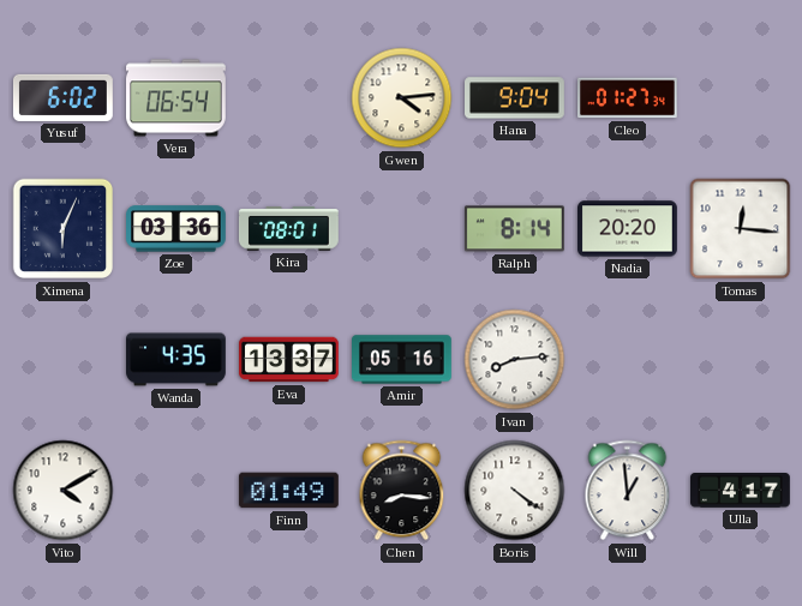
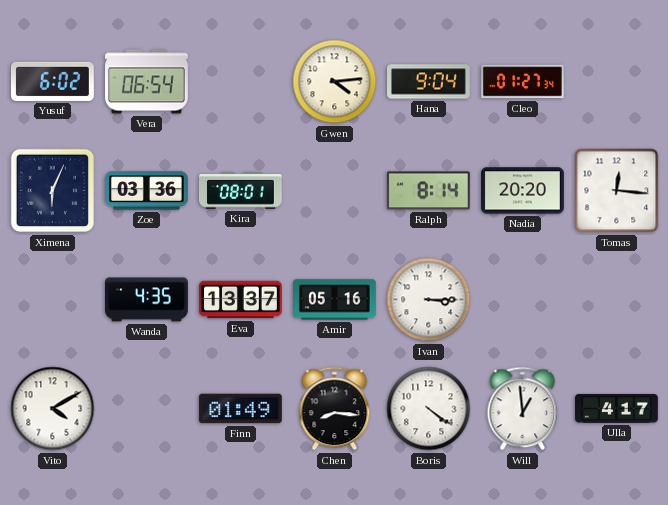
Ivan: 8:14 -> 3:15
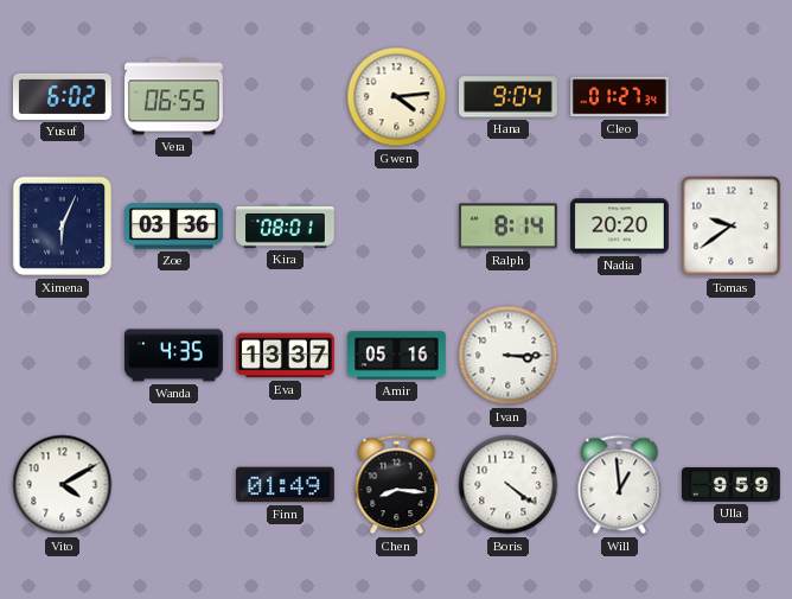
Vera: 06:54 -> 06:55
Tomas: 12:16 -> 9:39
Ulla: 4:17 -> 9:59
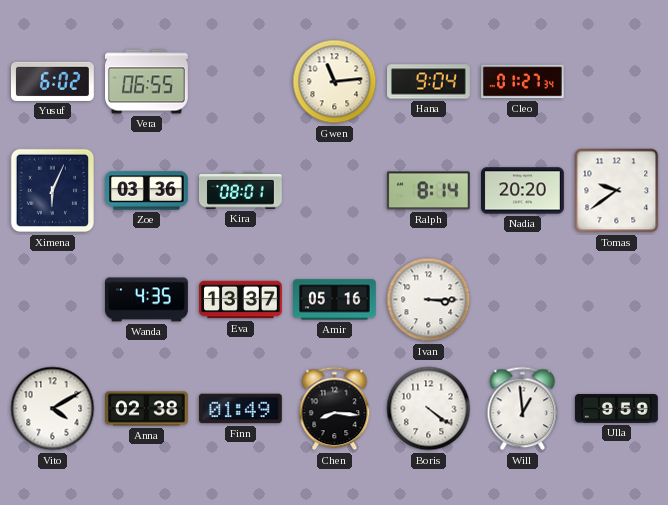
Gwen: 4:14 -> 11:14
Anna: none -> 02:38
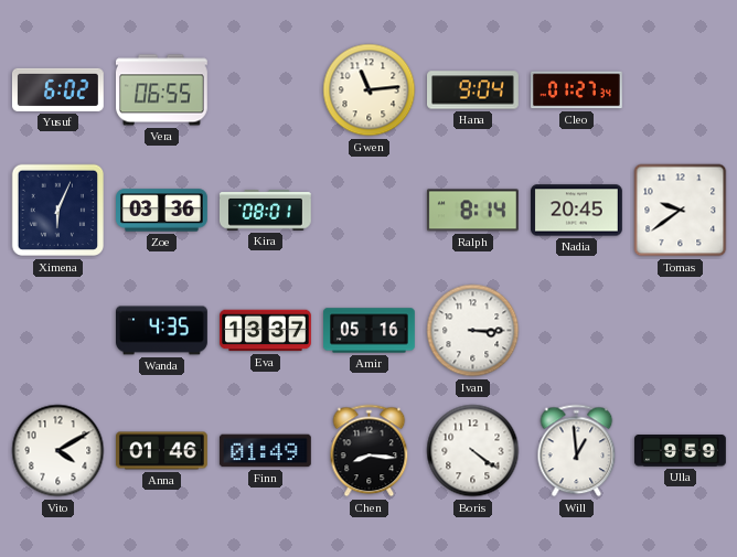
Nadia: 20:20 -> 20:45
Anna: 02:38 -> 01:46
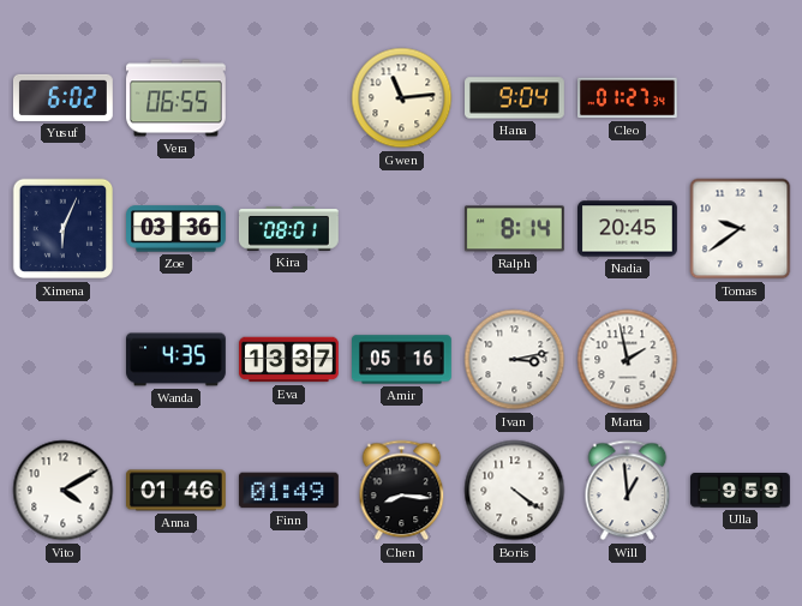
Ivan: 3:15 -> 3:13
Marta: none -> 1:58
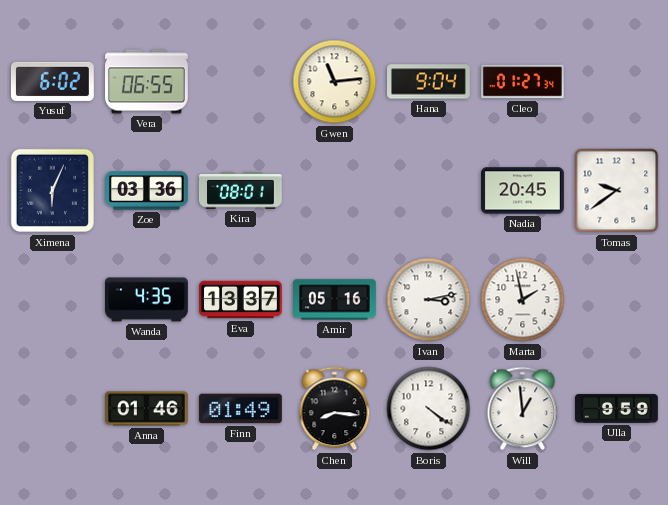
Ralph: 8:14 -> none
Vito: 4:10 -> none
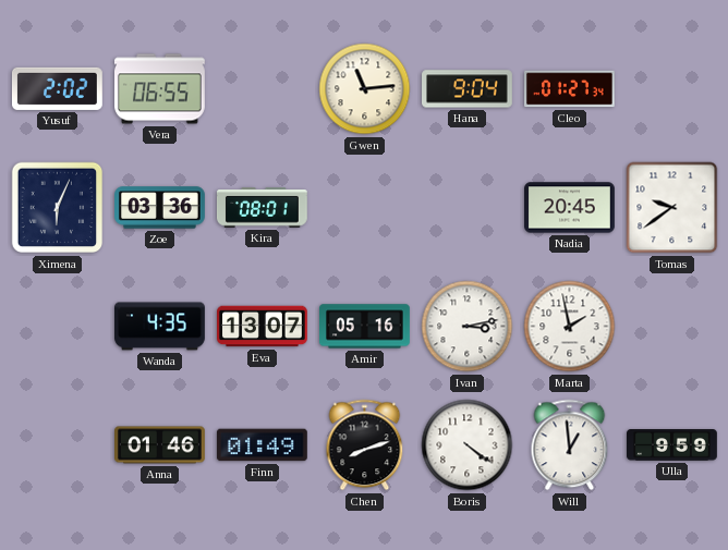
Yusuf: 6:02 -> 2:02
Eva: 13:37 -> 13:07
Chen: 8:16 -> 8:12
